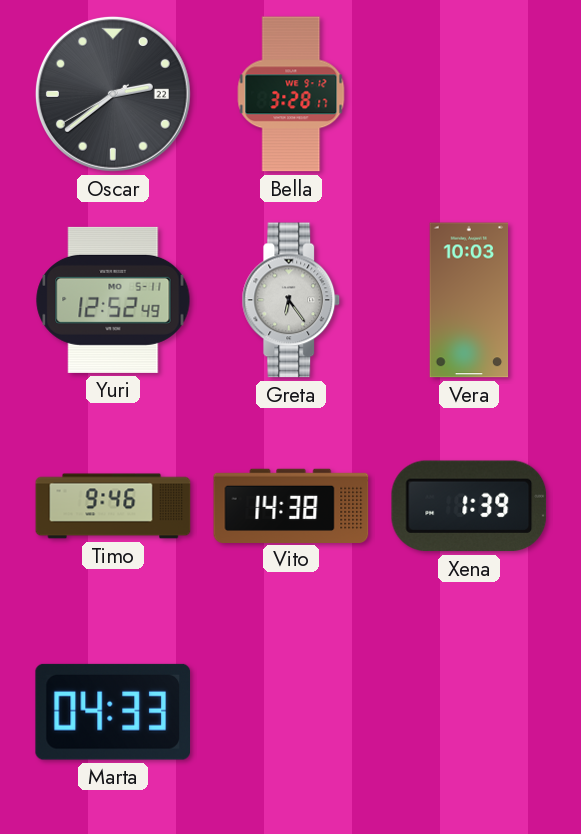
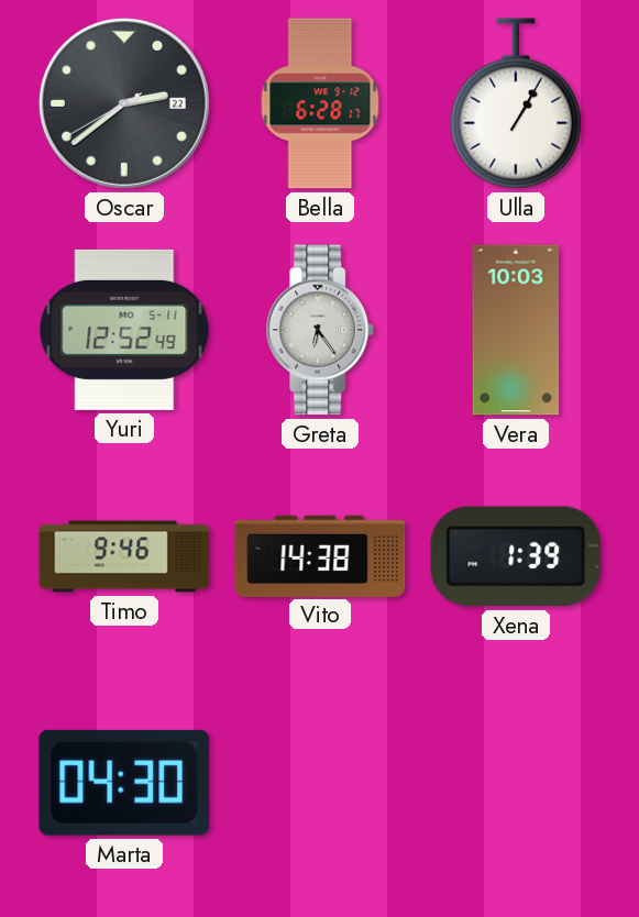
Bella: 3:28 -> 6:28
Ulla: none -> 1:05
Marta: 04:33 -> 04:30
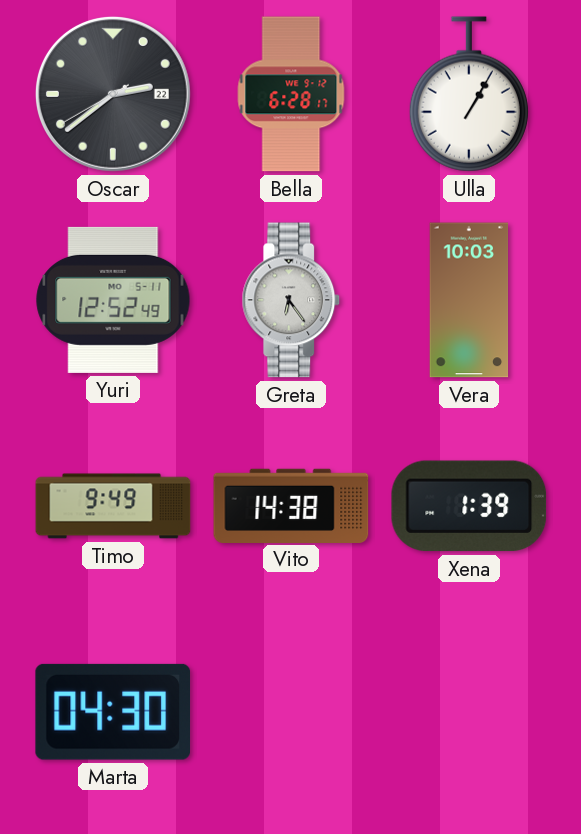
Timo: 9:46 -> 9:49
